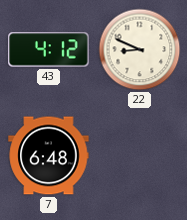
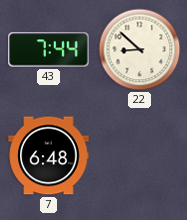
43: 4:12 -> 7:44
22: 8:49 -> 8:52
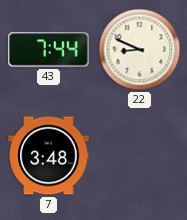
22: 8:52 -> 8:49
7: 6:48 -> 3:48
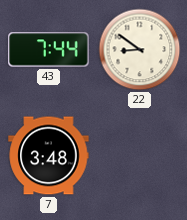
22: 8:49 -> 8:51
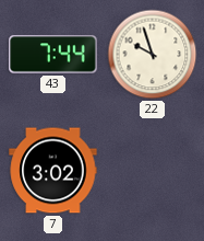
22: 8:51 -> 9:57
7: 3:48 -> 3:02
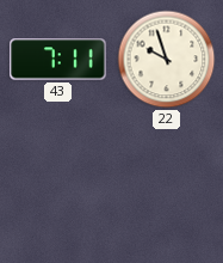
43: 7:44 -> 7:11
7: 3:02 -> none
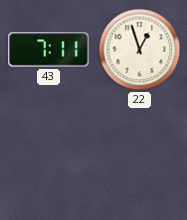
22: 9:57 -> 12:57
